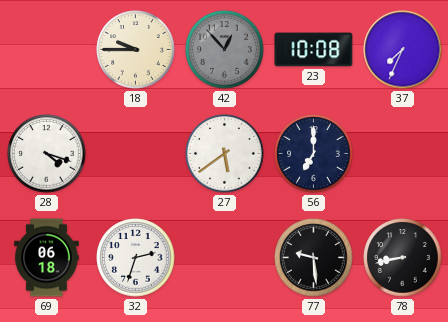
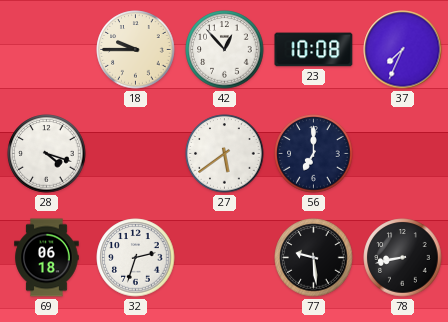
42 dial: grey -> white
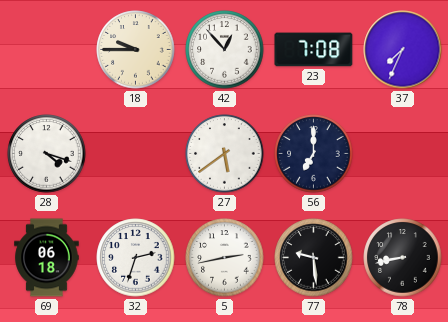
23: 10:08 -> 7:08
5: none -> 2:43
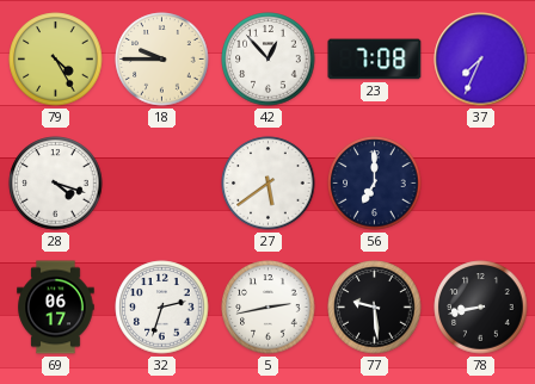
79: none -> 4:25
69: 06:18 -> 06:17
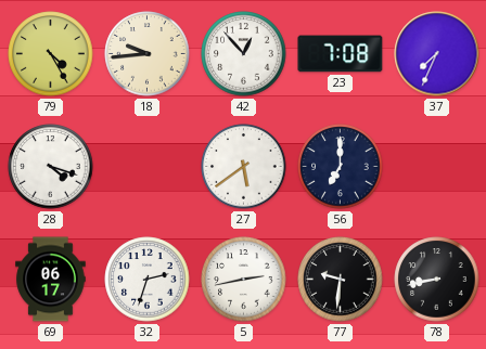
18: 9:45 -> 9:44
77: 9:29 -> 9:31
